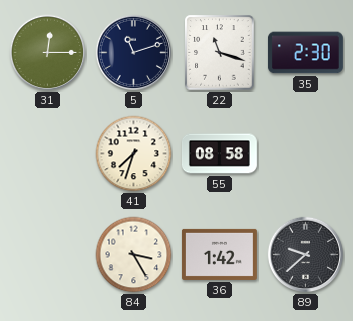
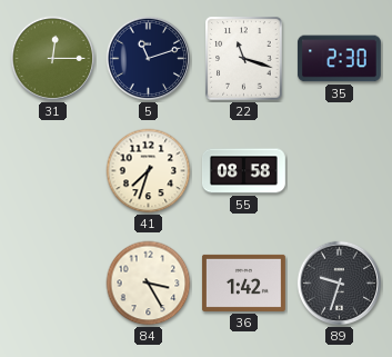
89: 9:38 -> 9:33
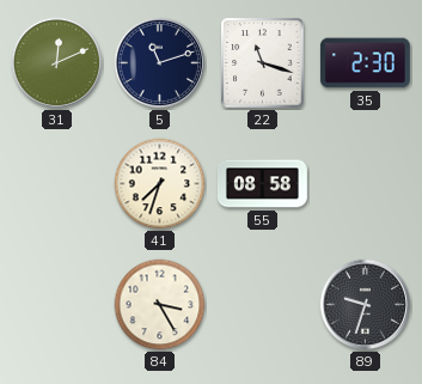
31: 12:15 -> 12:11
36: 1:42 -> none
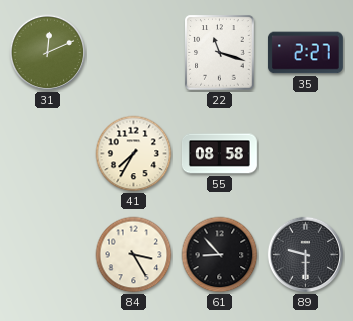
5: 11:12 -> none
35: 2:30 -> 2:27
41: 7:33 -> 7:35
61: none -> 8:53
89: 9:33 -> 9:30
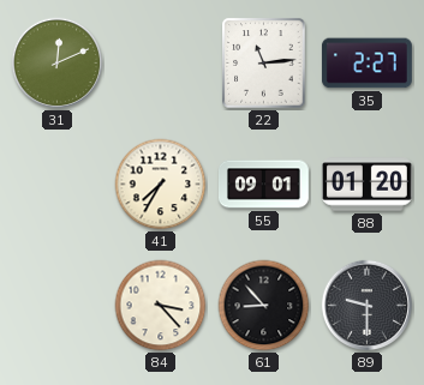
22: 11:18 -> 11:14
55: 08:58 -> 09:01
88: none -> 01:20
84: 3:25 -> 3:23
